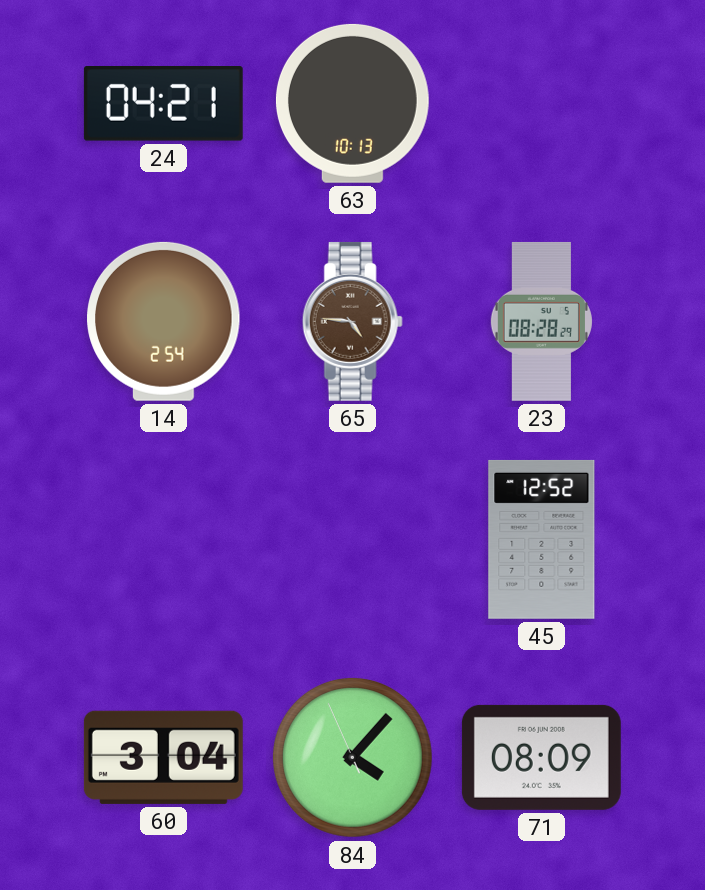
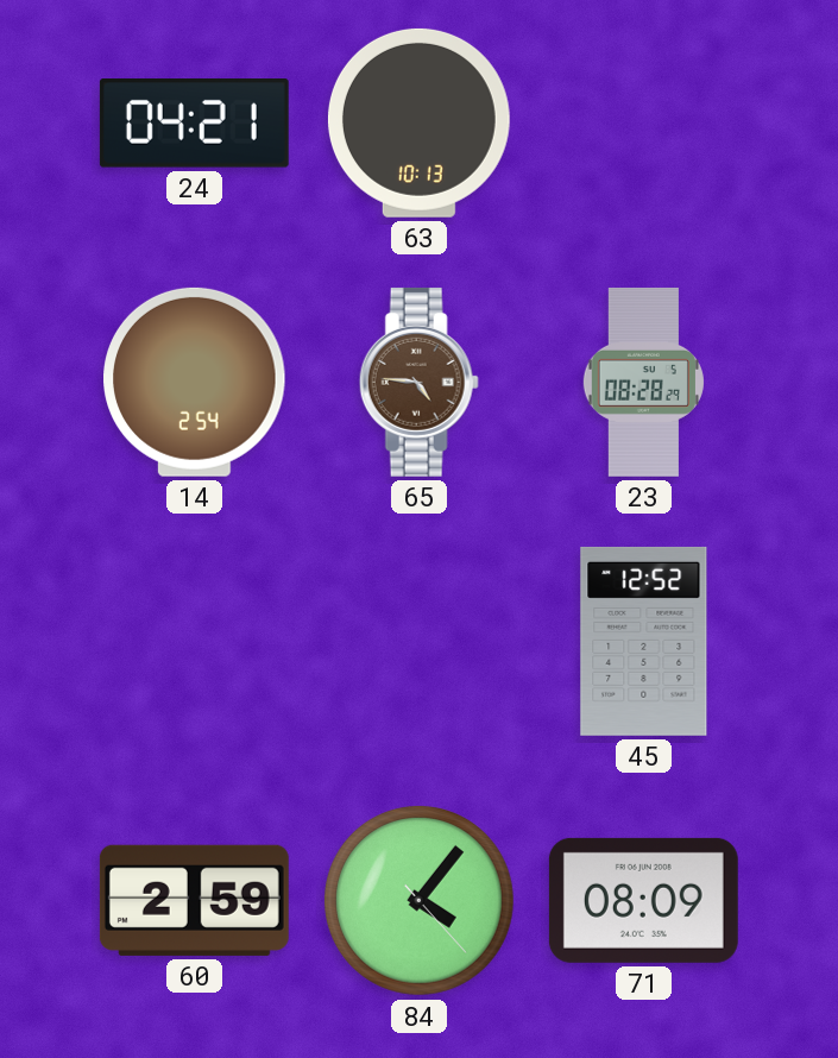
60: 3:04 -> 2:59
84: 4:06:56 -> 4:06:23
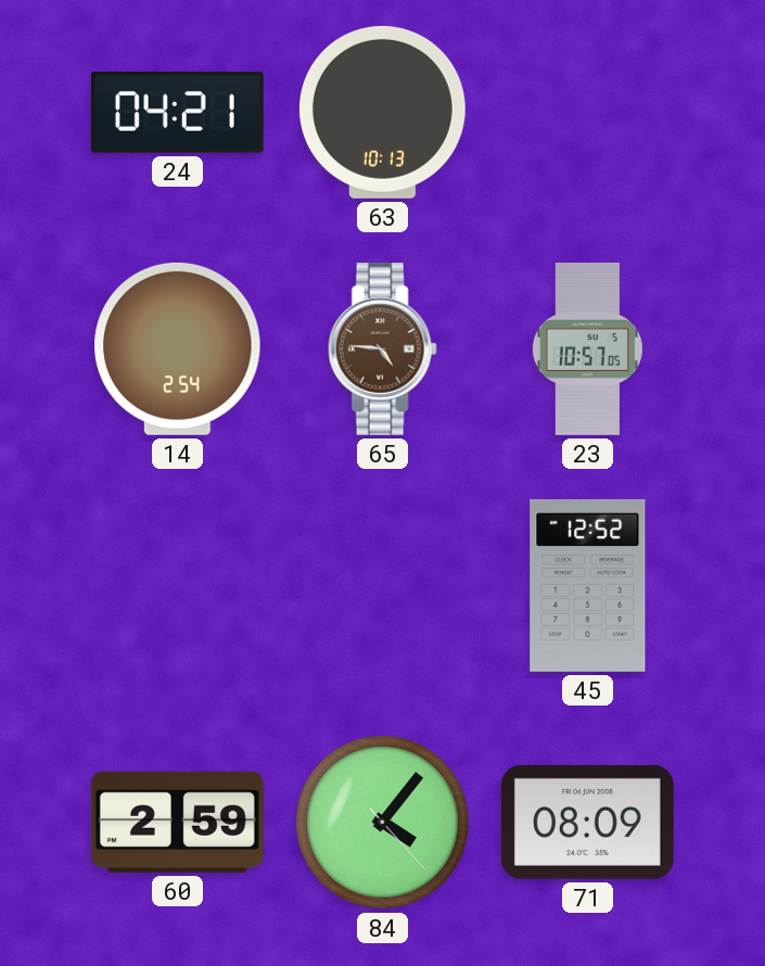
23: 08:28 -> 10:57
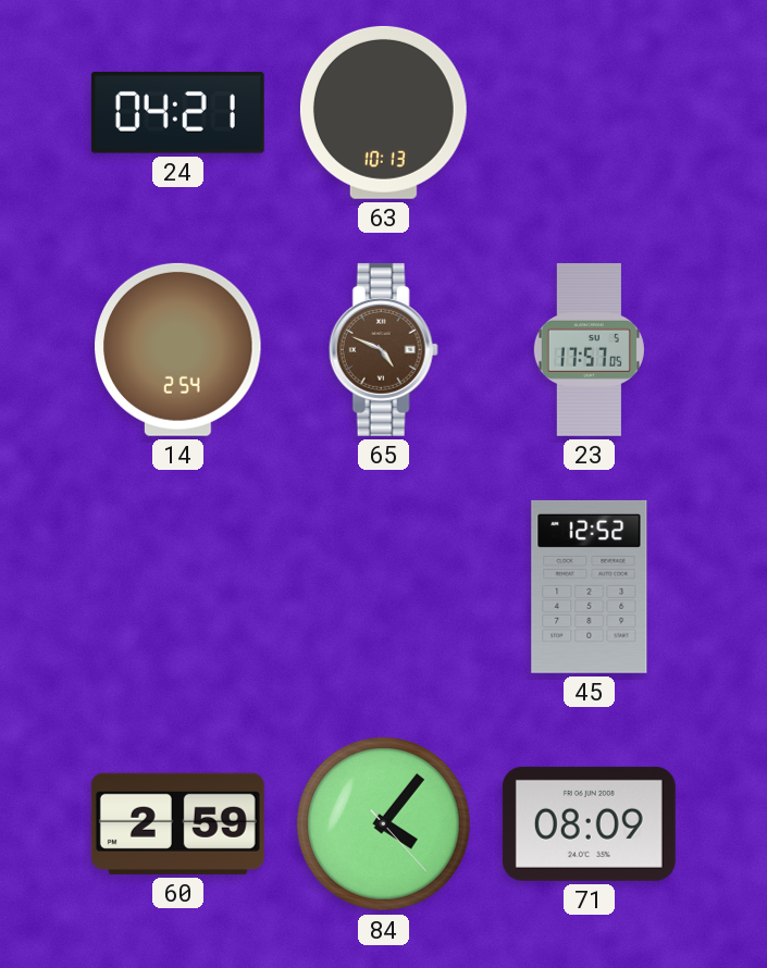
65: 4:46 -> 4:49
23: 10:57 -> 17:57
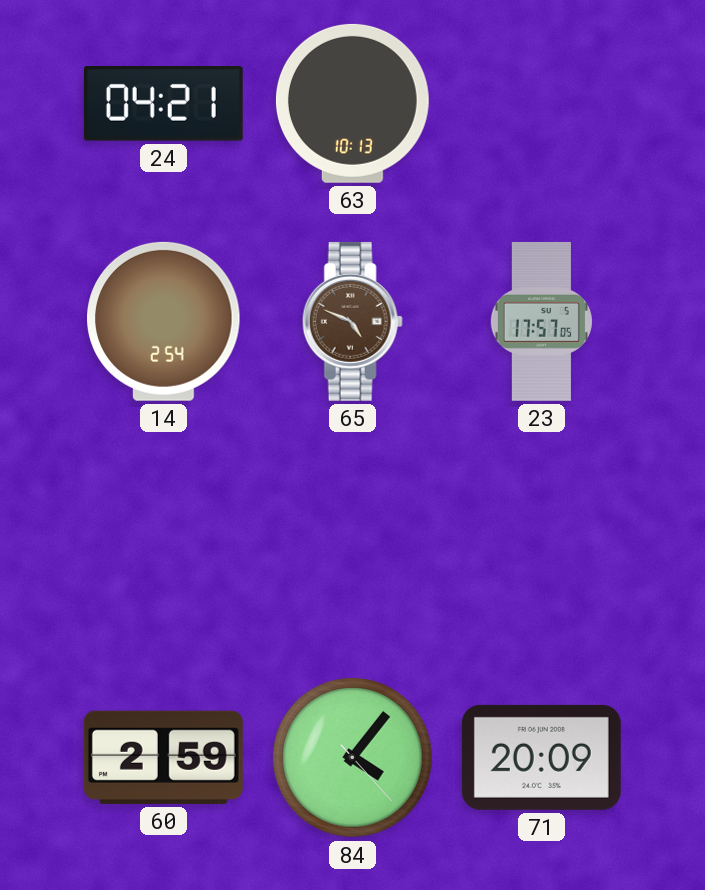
45: 12:52 -> none
71: 08:09 -> 20:09
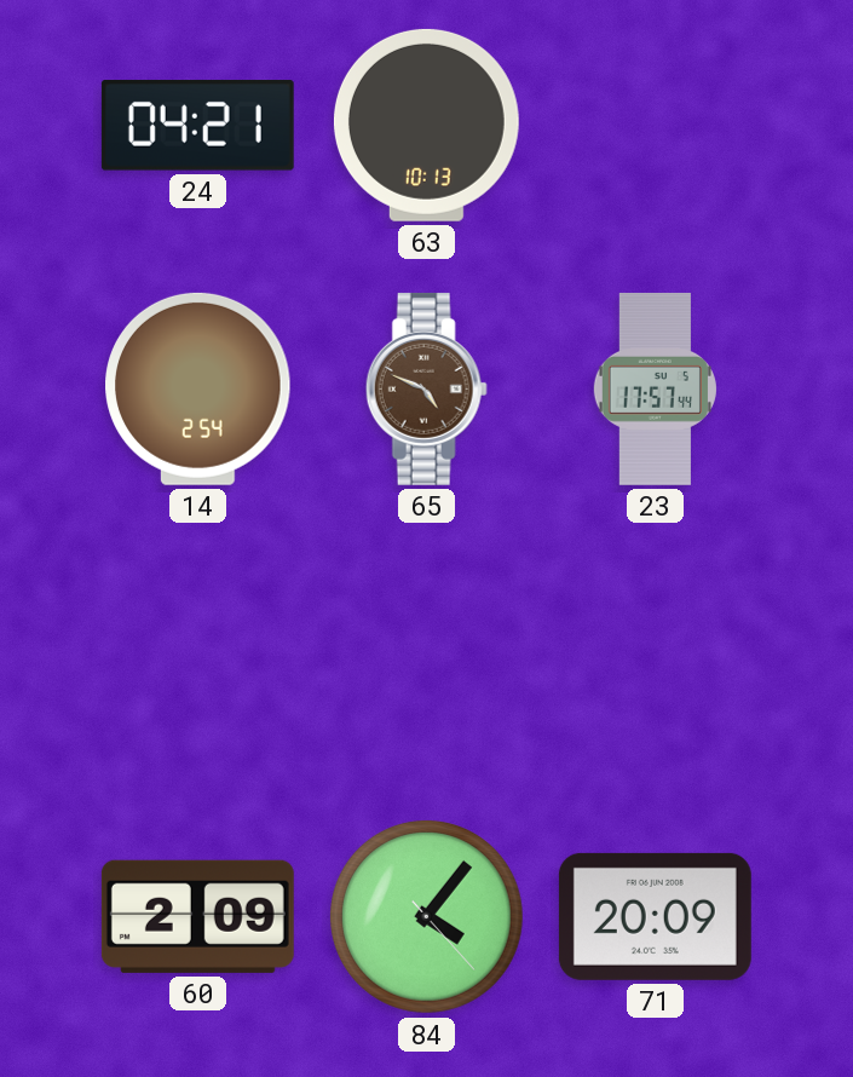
23: 17:57:05 -> 17:57:44
60: 2:59 -> 2:09
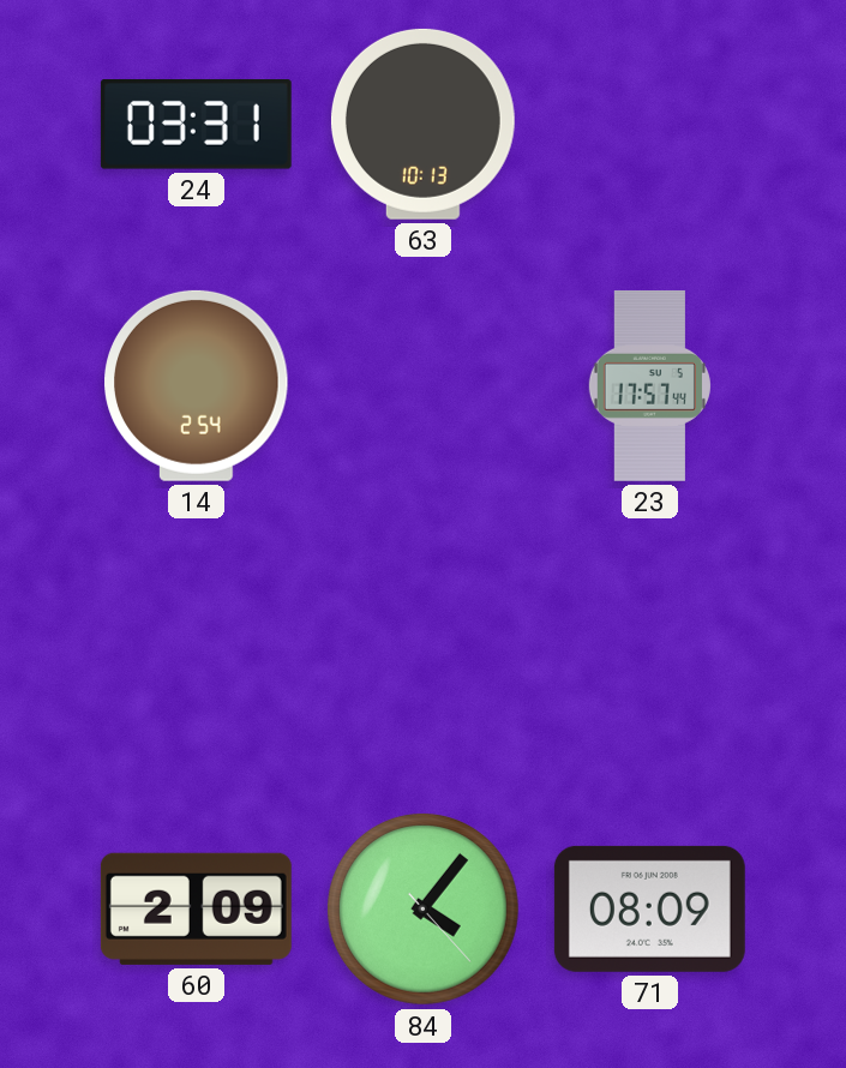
24: 04:21 -> 03:31
65: 4:49 -> none
71: 20:09 -> 08:09
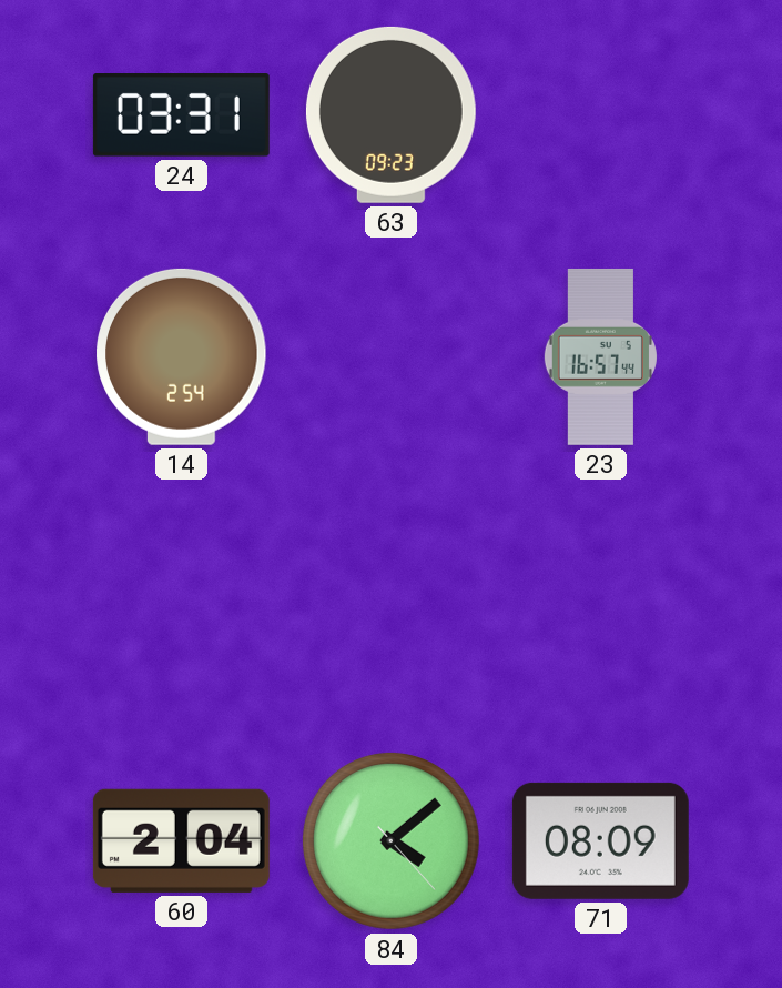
63: 10:13 -> 09:23
23: 17:57 -> 16:57
60: 2:09 -> 2:04
84: 4:06 -> 4:08
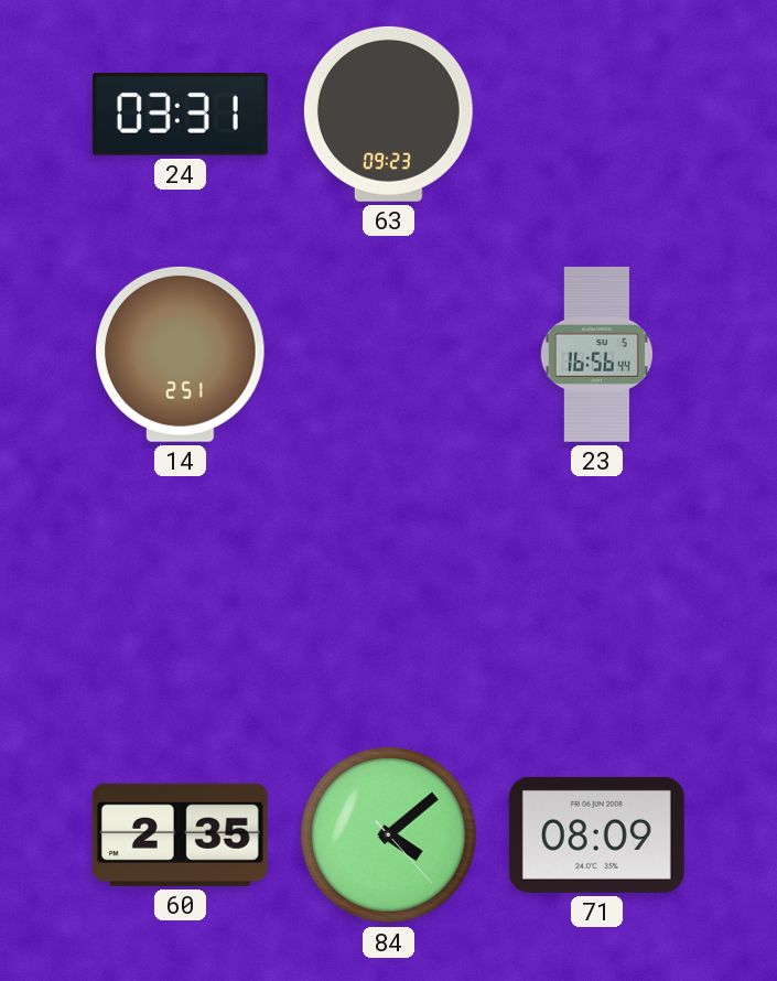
14: 2:54 -> 2:51
23: 16:57 -> 16:56
60: 2:04 -> 2:35
